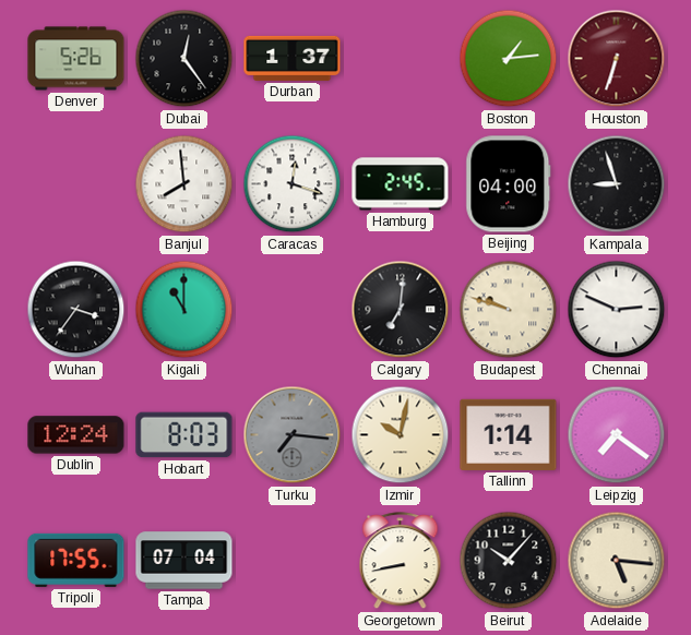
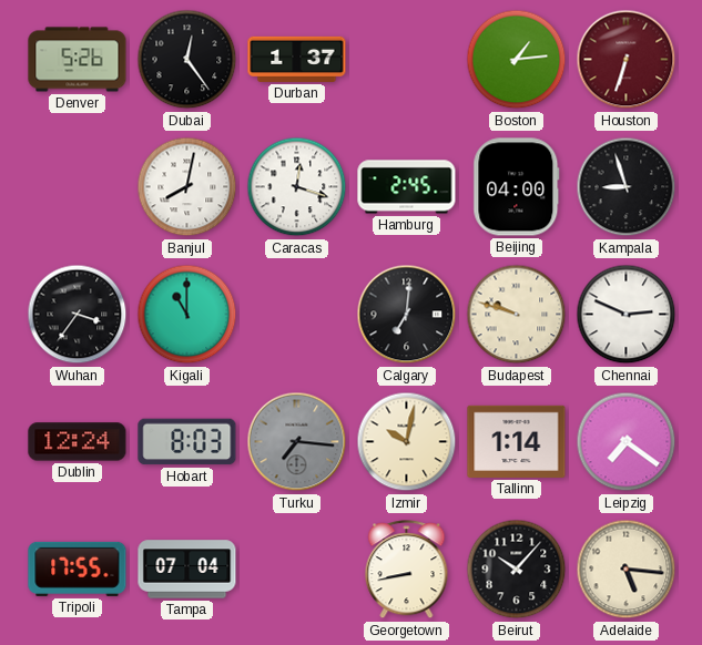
Banjul: 7:59 -> 8:02
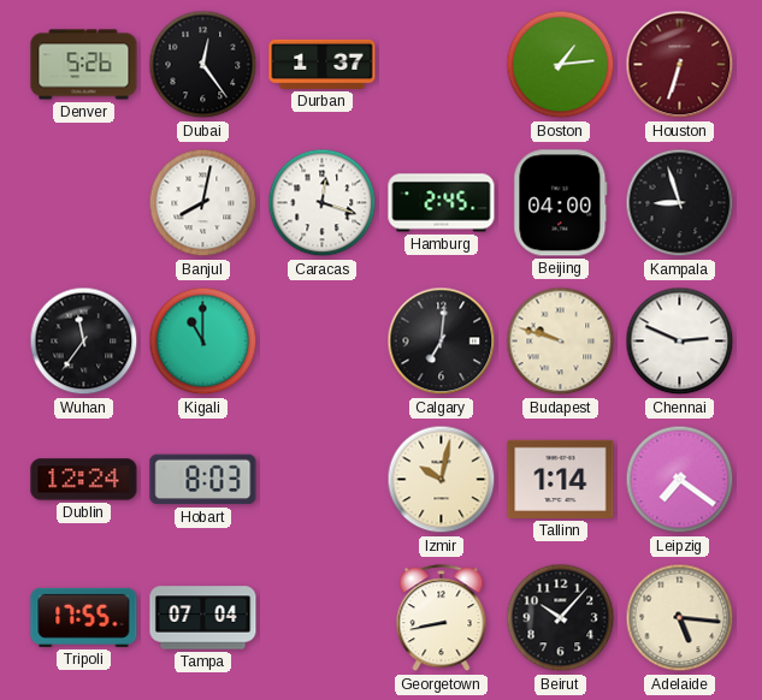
Wuhan: 3:36 -> 11:36
Turku: 7:16 -> none
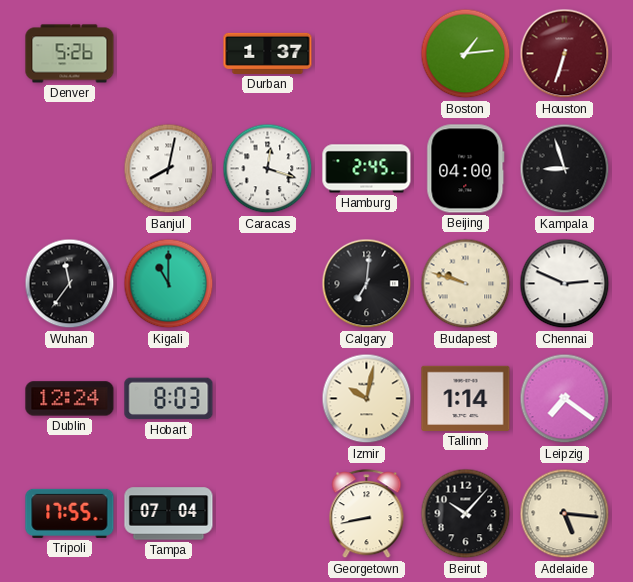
Dubai: 12:24 -> none
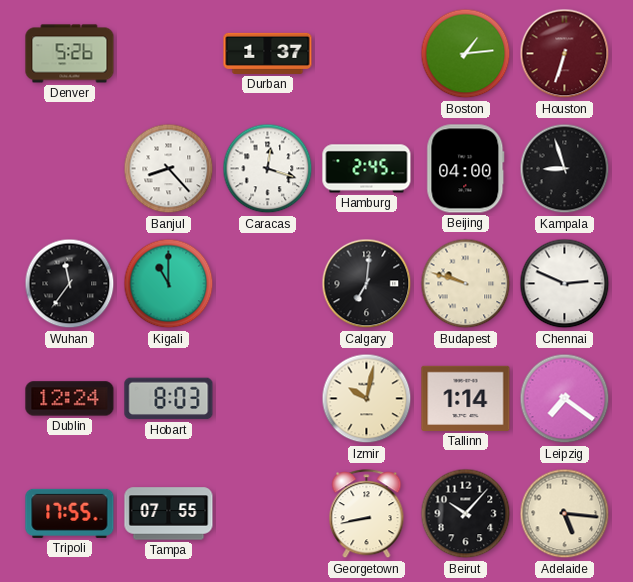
Banjul: 8:02 -> 8:23
Tampa: 07:04 -> 07:55
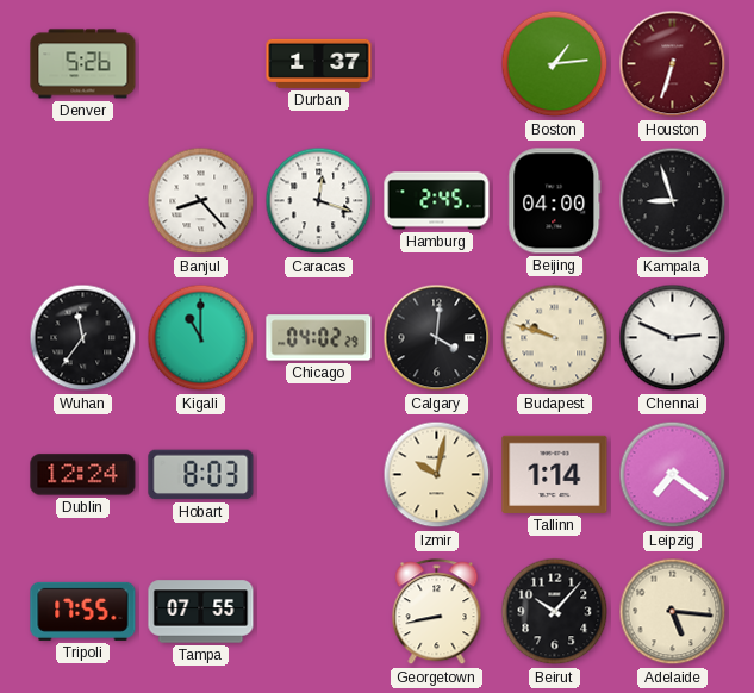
Chicago: none -> 04:02
Calgary: 7:01 -> 4:01
